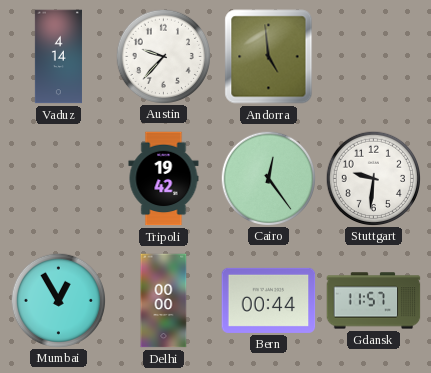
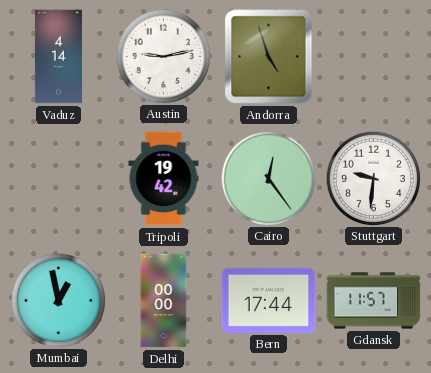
Austin: 9:37 -> 9:13
Andorra: 4:59 -> 4:57
Mumbai: 12:55 -> 12:58
Bern: 00:44 -> 17:44
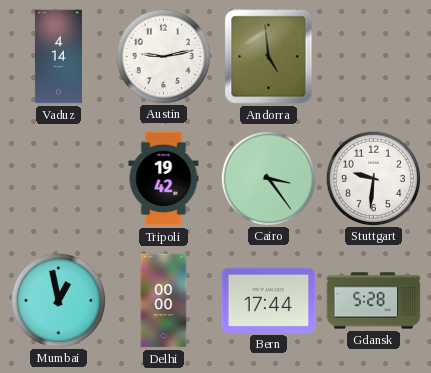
Andorra: 4:57 -> 4:59
Cairo: 12:24 -> 3:24
Gdansk: 11:57 -> 5:28
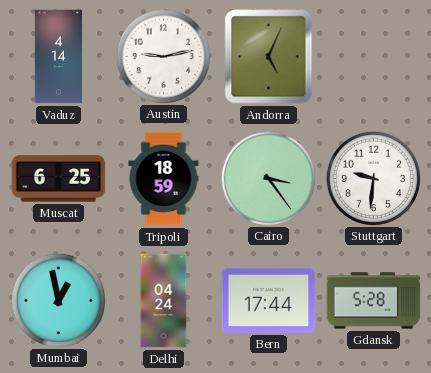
Andorra: 4:59 -> 5:04
Muscat: none -> 6:25
Tripoli: 19:42 -> 18:59
Delhi: 00:00 -> 04:24
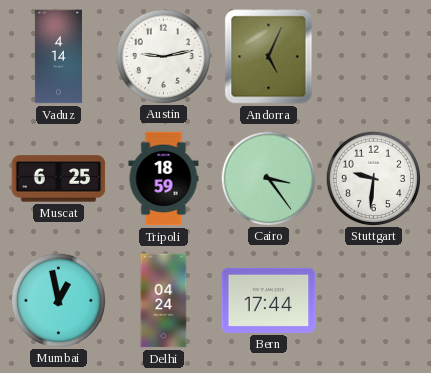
Gdansk: 5:28 -> none
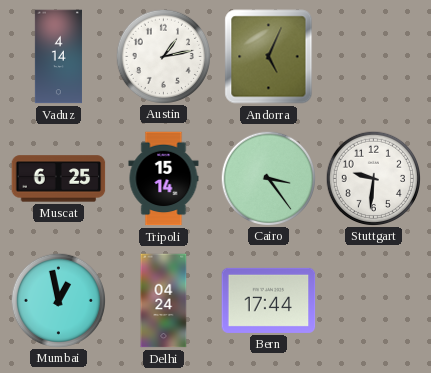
Austin: 9:13 -> 1:13
Tripoli: 18:59 -> 15:14
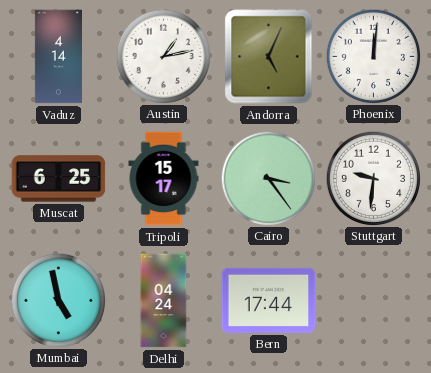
Phoenix: none -> 12:01
Tripoli: 15:14 -> 15:17
Mumbai: 12:58 -> 4:58
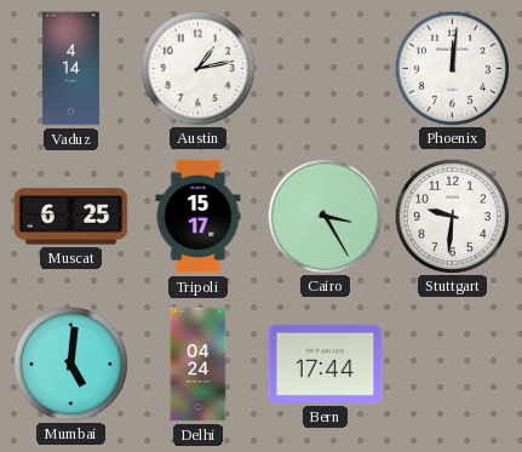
Andorra: 5:04 -> none
Cairo: 3:24 -> 3:25
Mumbai: 4:58 -> 5:01
